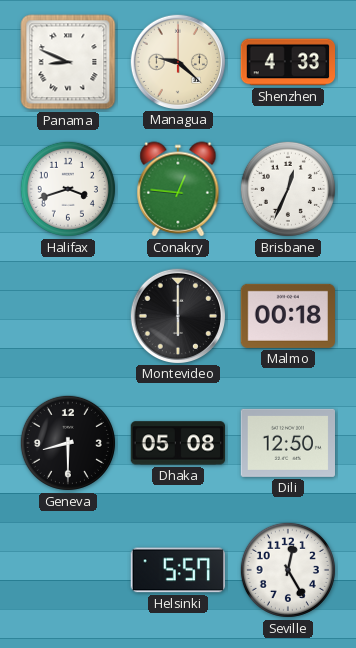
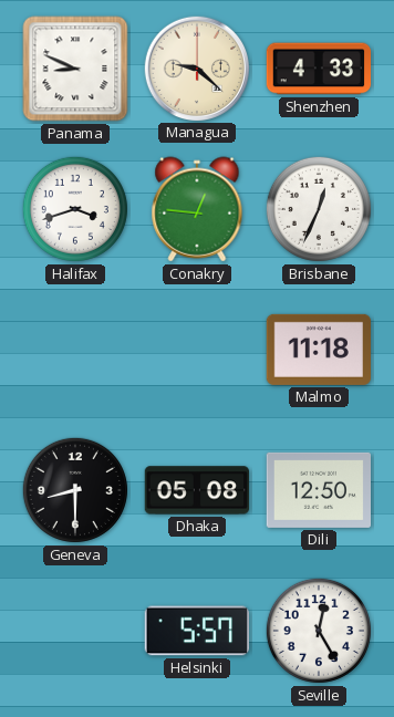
Montevideo: 6:00 -> none
Malmo: 00:18 -> 11:18
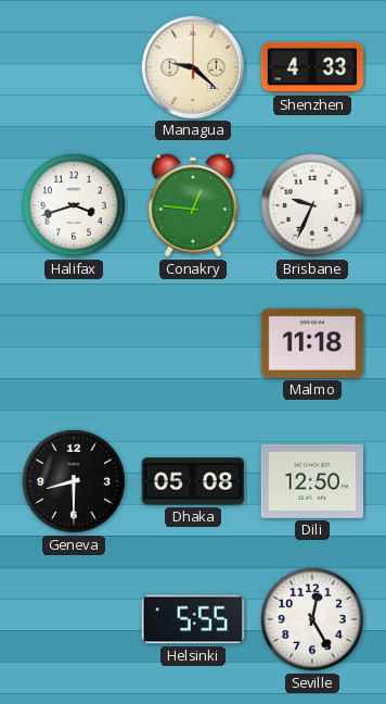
Panama: 8:49 -> none
Brisbane: 12:34 -> 9:34
Helsinki: 5:57 -> 5:55
